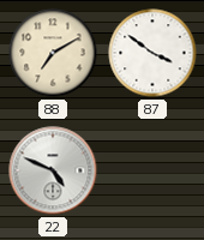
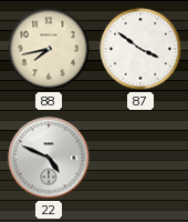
88: 7:10 -> 7:43
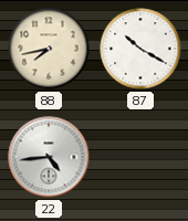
87: 3:51 -> 10:20
22: 4:49 -> 4:44
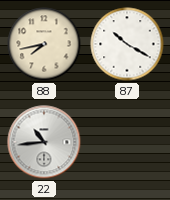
22: 4:44 -> 10:44
